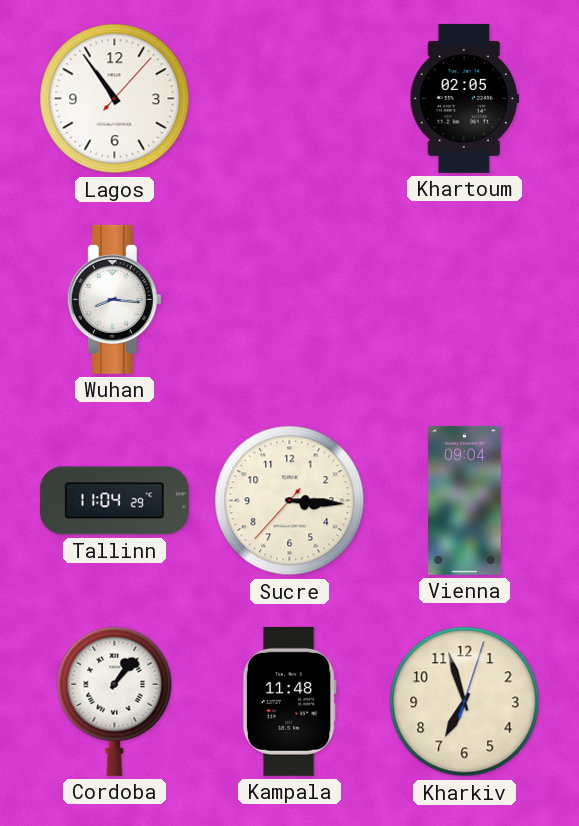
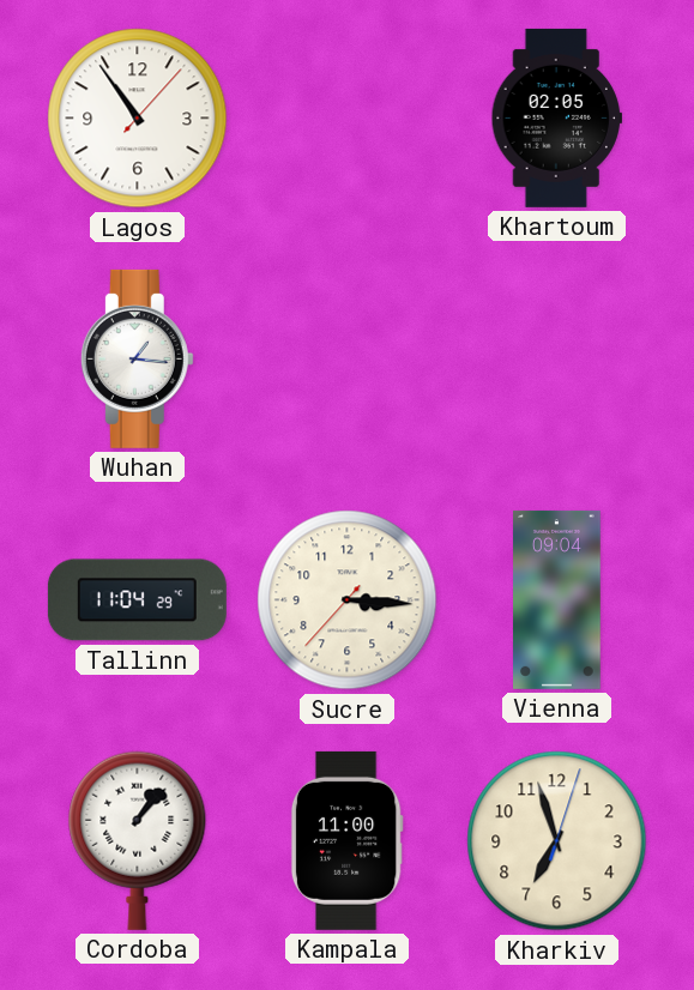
Wuhan: 8:16 -> 1:16
Kampala: 11:48 -> 11:00
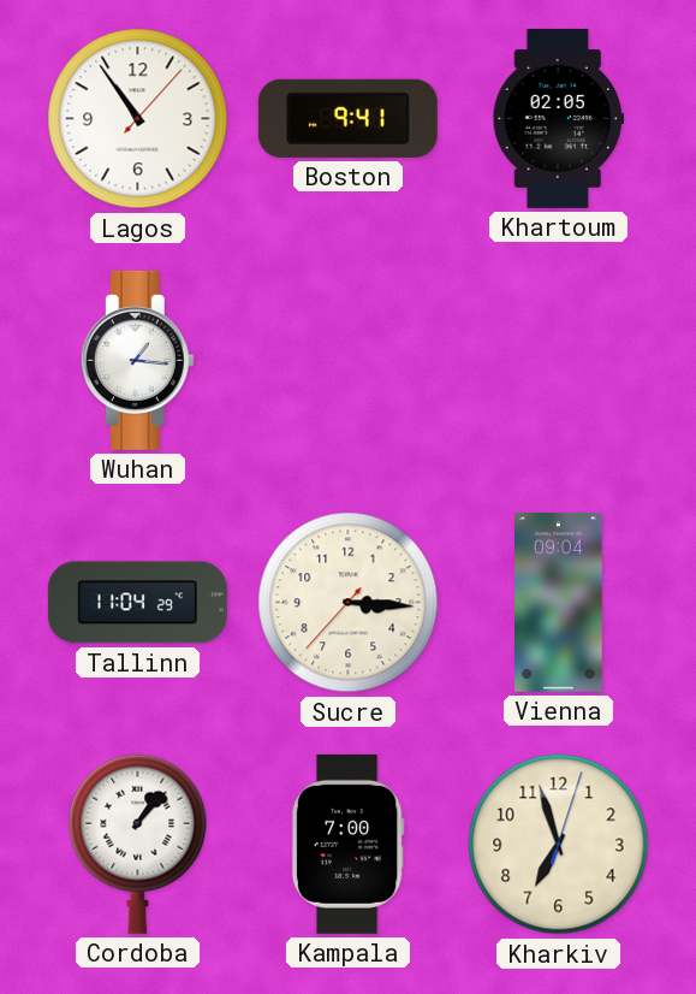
Boston: none -> 9:41
Kampala: 11:00 -> 7:00
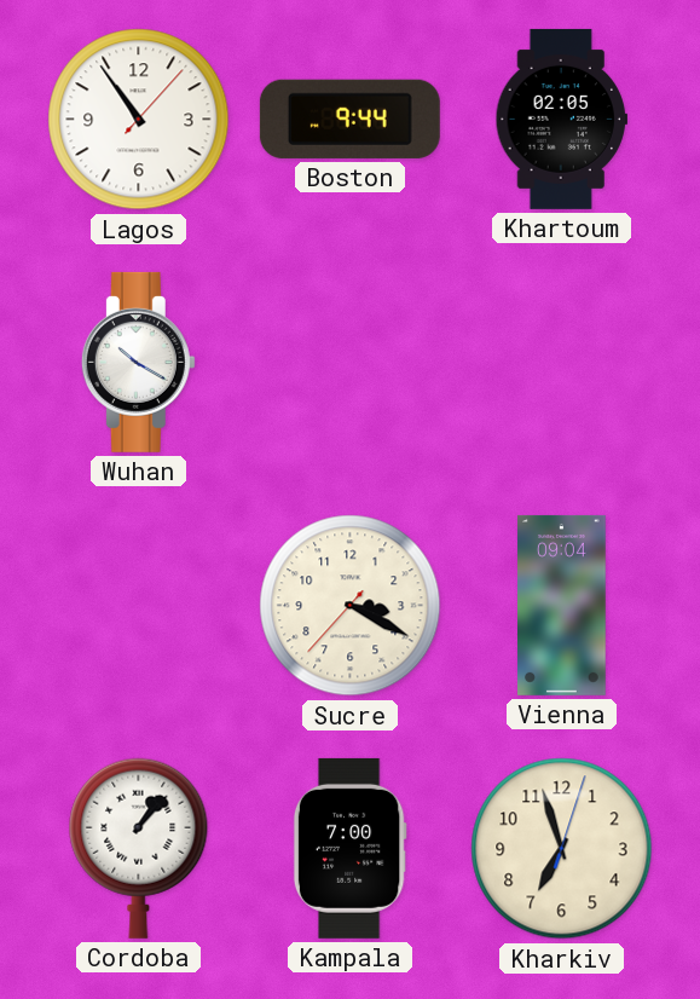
Boston: 9:41 -> 9:44
Wuhan: 1:16 -> 10:20
Tallinn: 11:04 -> none
Sucre: 3:15 -> 3:19
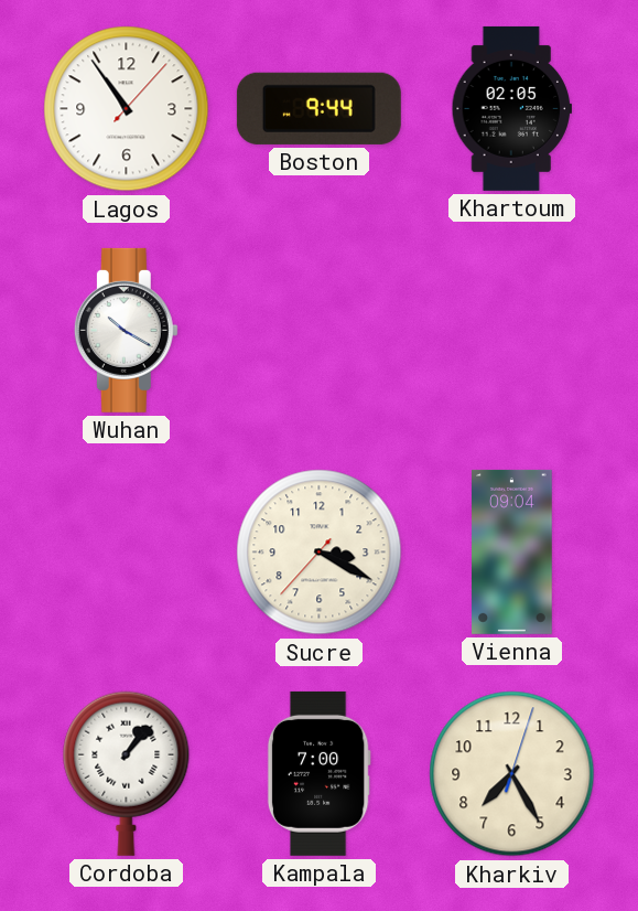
Kharkiv: 6:57 -> 7:25
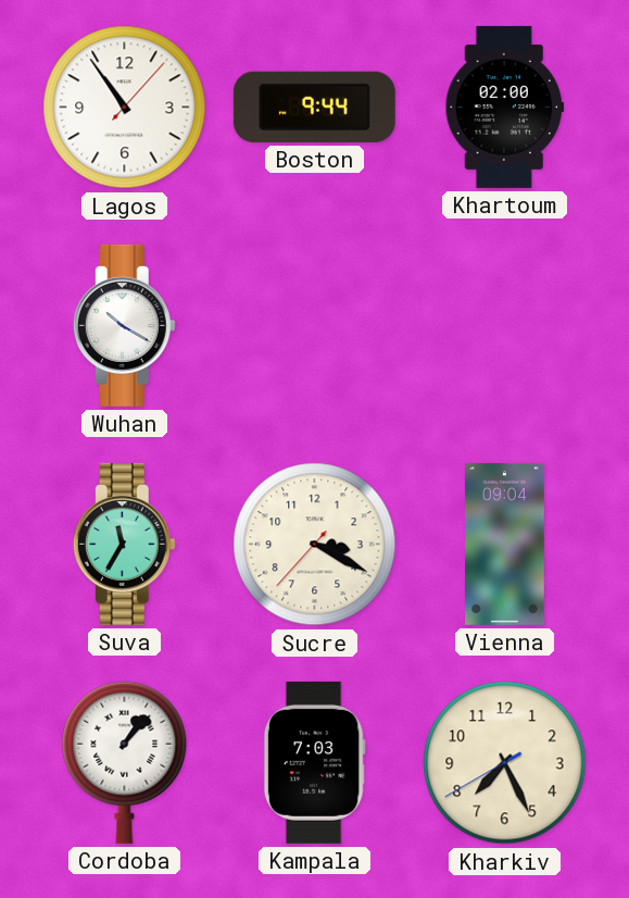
Khartoum: 02:05 -> 02:00
Suva: none -> 11:35
Kampala: 7:00 -> 7:03
Kharkiv: 7:25:03 -> 7:25:40
